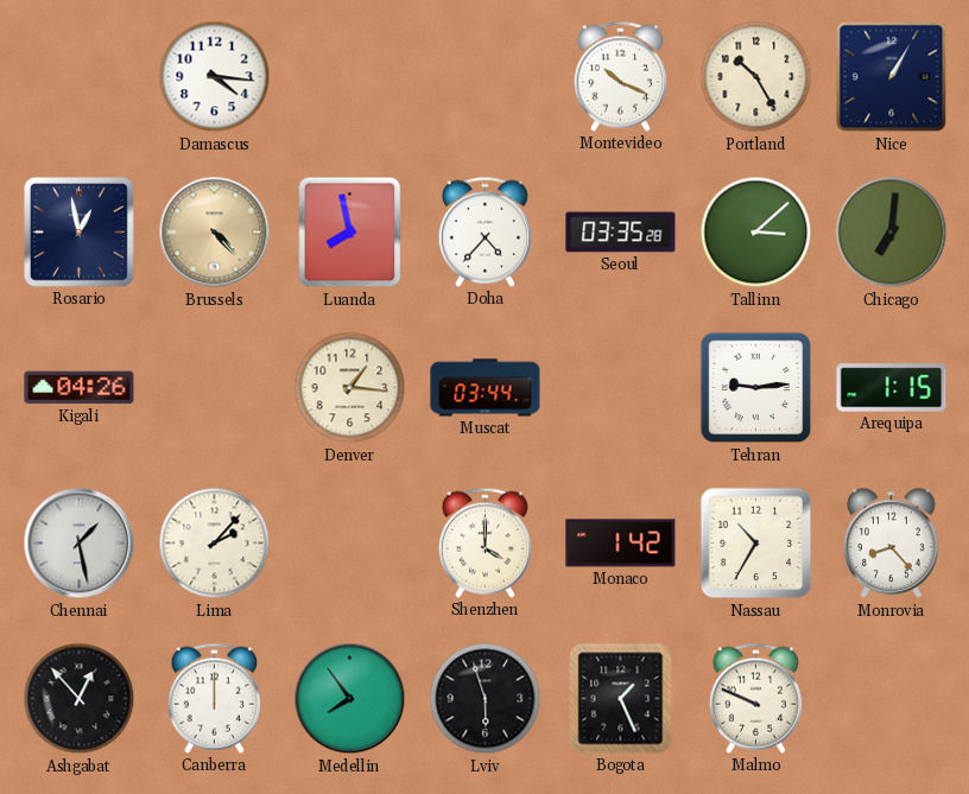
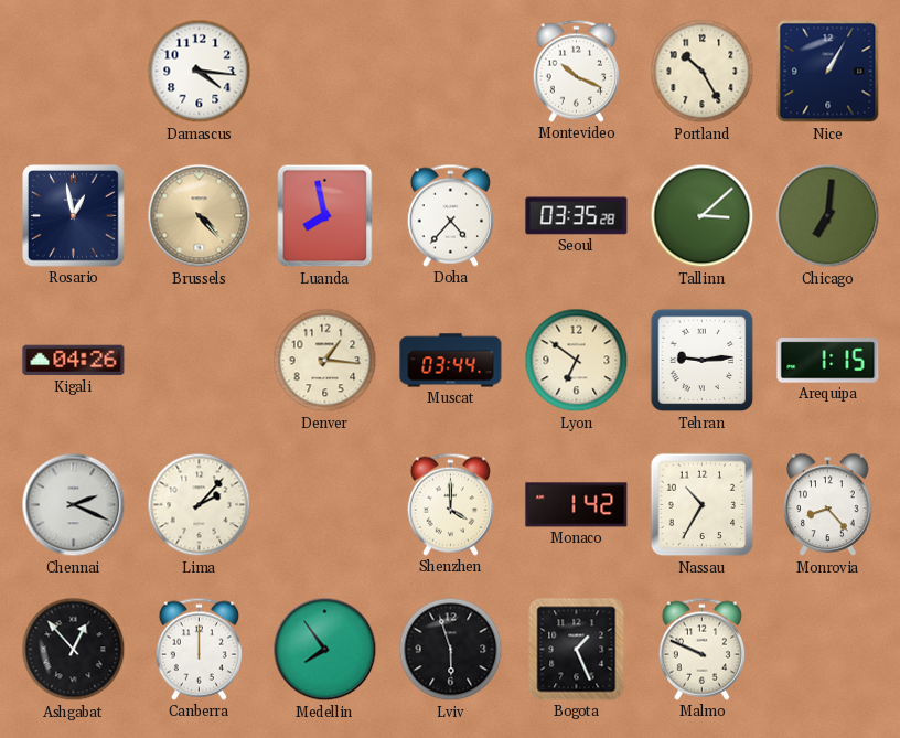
Lyon: none -> 6:51
Chennai: 1:28 -> 2:19
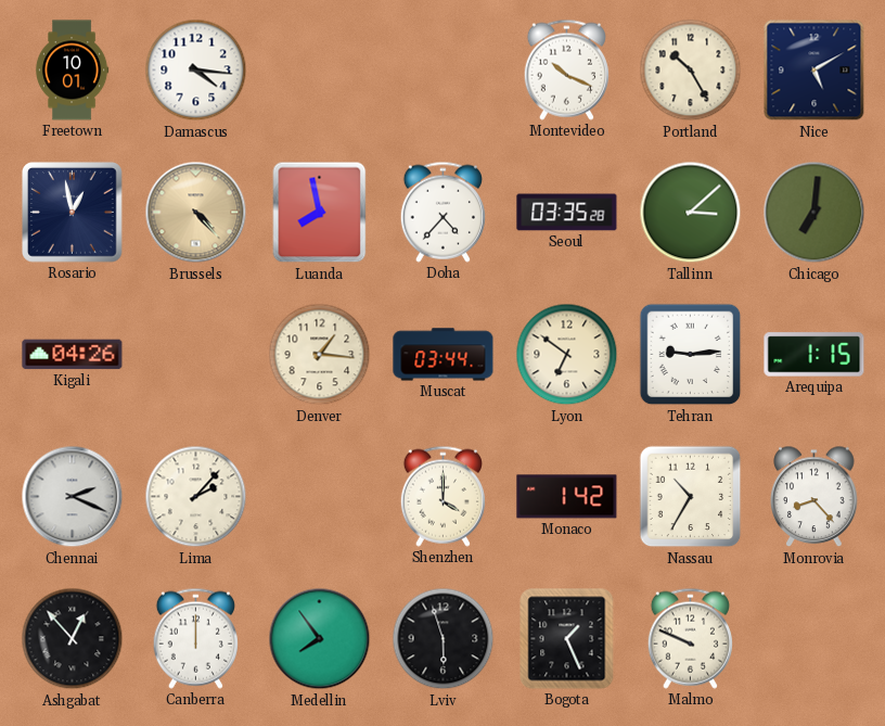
Freetown: none -> 10:01
Nice: 1:05 -> 5:10
